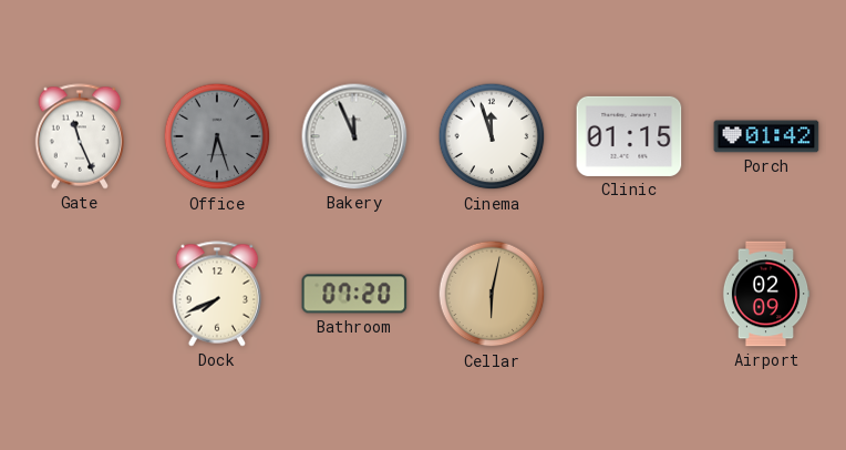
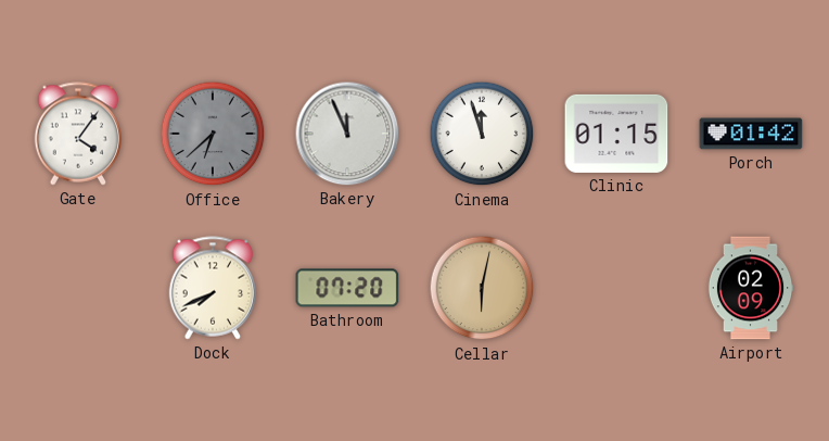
Gate: 11:26 -> 4:06
Office: 6:27 -> 6:38
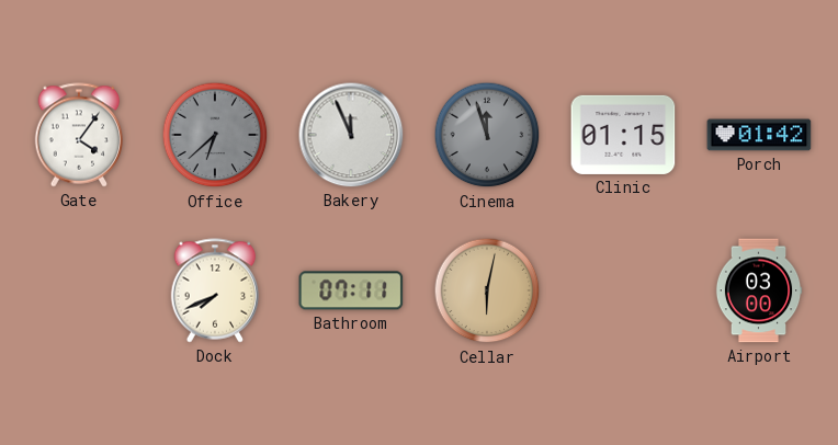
Cinema dial: white -> grey
Bathroom: 07:20 -> 07:11
Airport: 02:09 -> 03:00
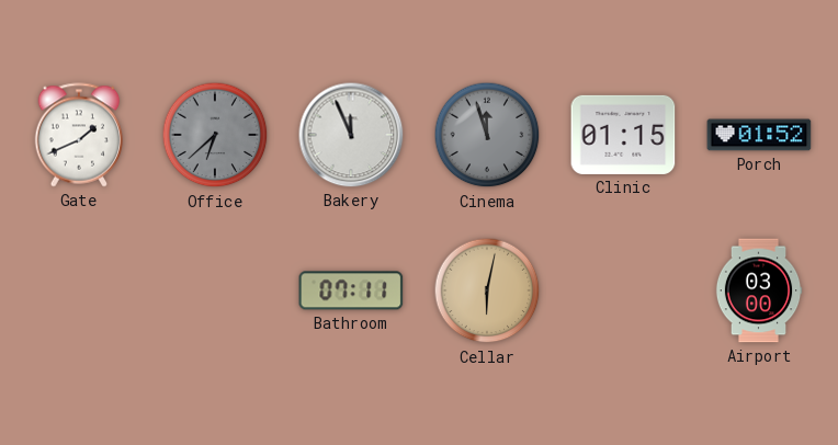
Gate: 4:06 -> 1:41
Porch: 01:42 -> 01:52
Dock: 7:41 -> none
